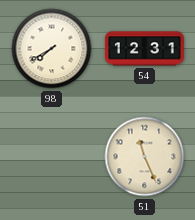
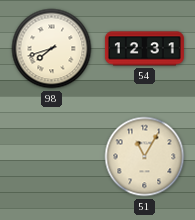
98: 7:40 -> 7:42
51: 11:26 -> 11:05
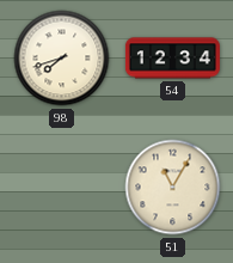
54: 12:31 -> 12:34
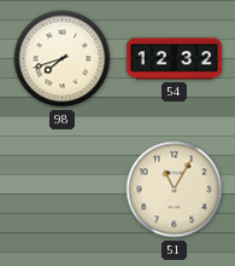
54: 12:34 -> 12:32
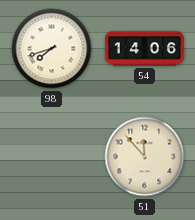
54: 12:32 -> 14:06
51: 11:05 -> 11:53
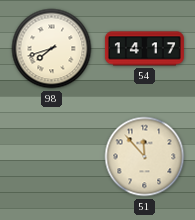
54: 14:06 -> 14:17
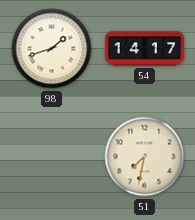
98: 7:42 -> 1:42
51: 11:53 -> 7:32
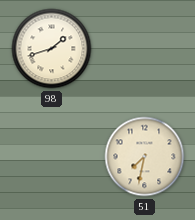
54: 14:17 -> none
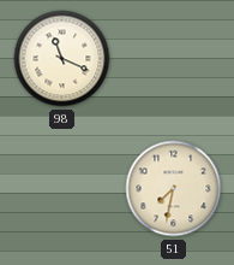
98: 1:42 -> 11:19
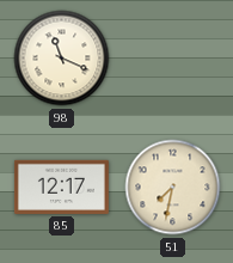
85: none -> 12:17
